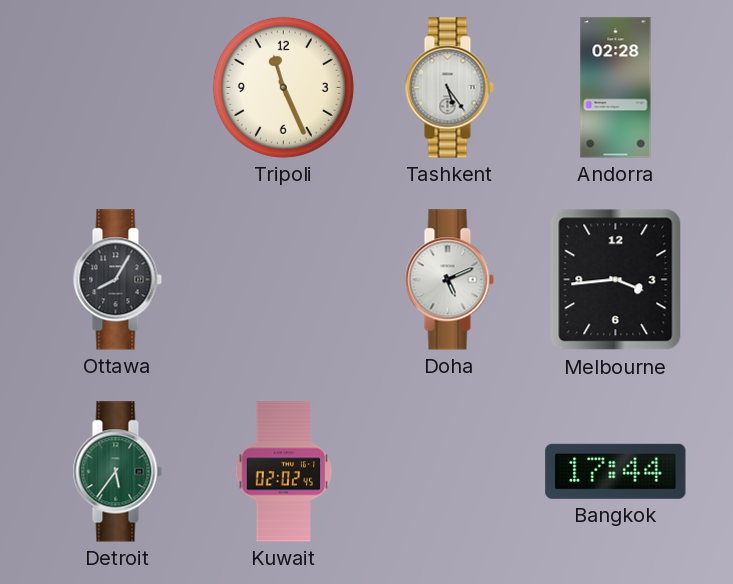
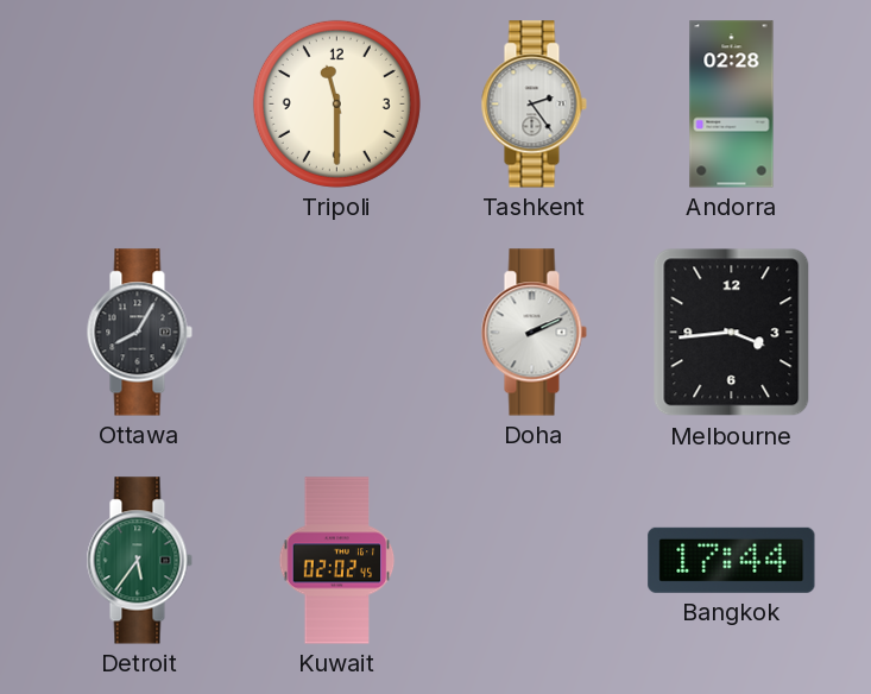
Tripoli: 11:26 -> 11:30
Tashkent: 5:24 -> 2:24
Doha: 5:11 -> 2:11
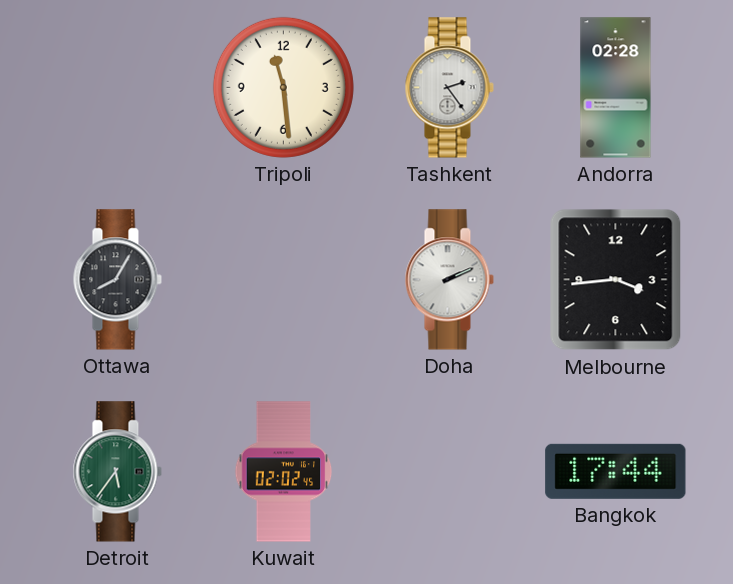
Tripoli: 11:30 -> 11:29
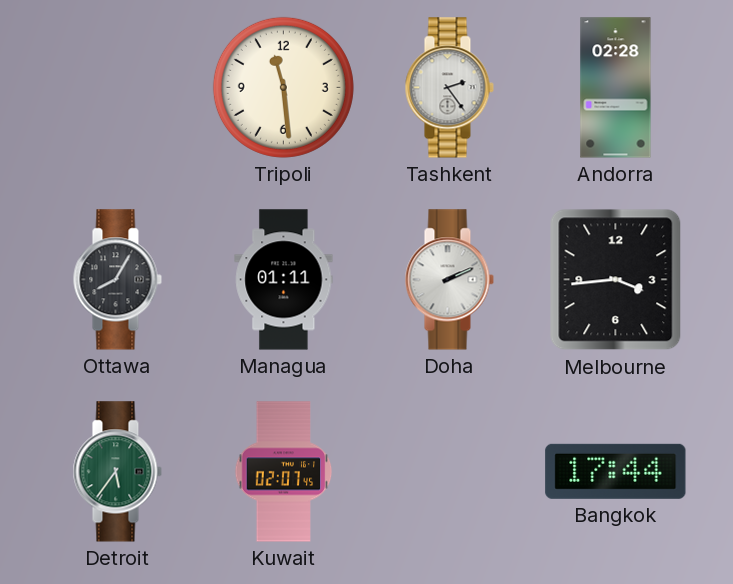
Managua: none -> 01:11
Kuwait: 02:02 -> 02:07
